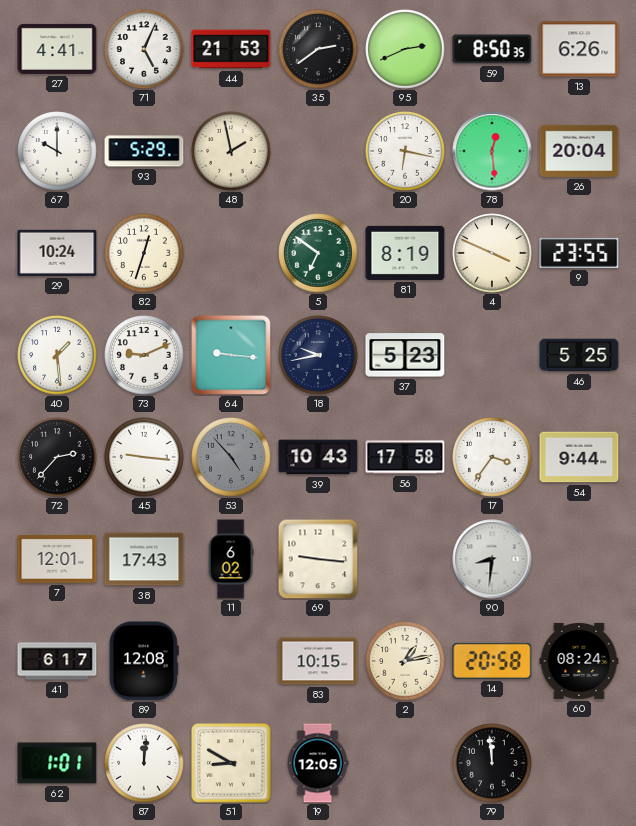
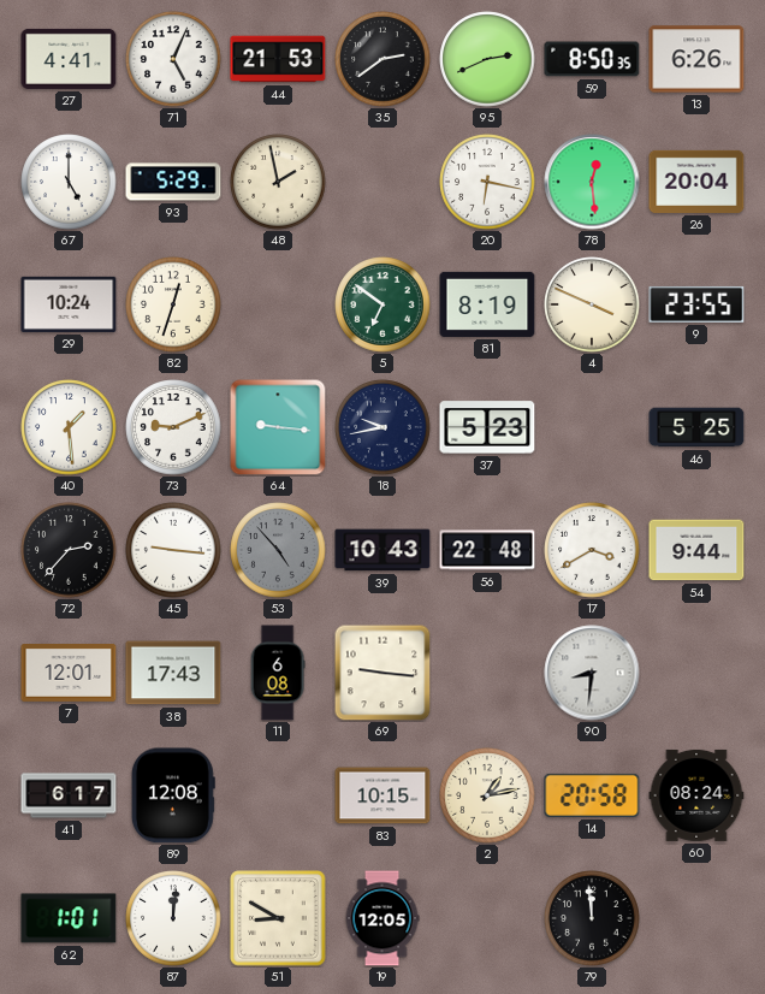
67: 10:00 -> 5:00
56: 17:58 -> 22:48
17: 3:36 -> 3:40
11: 6:02 -> 6:08
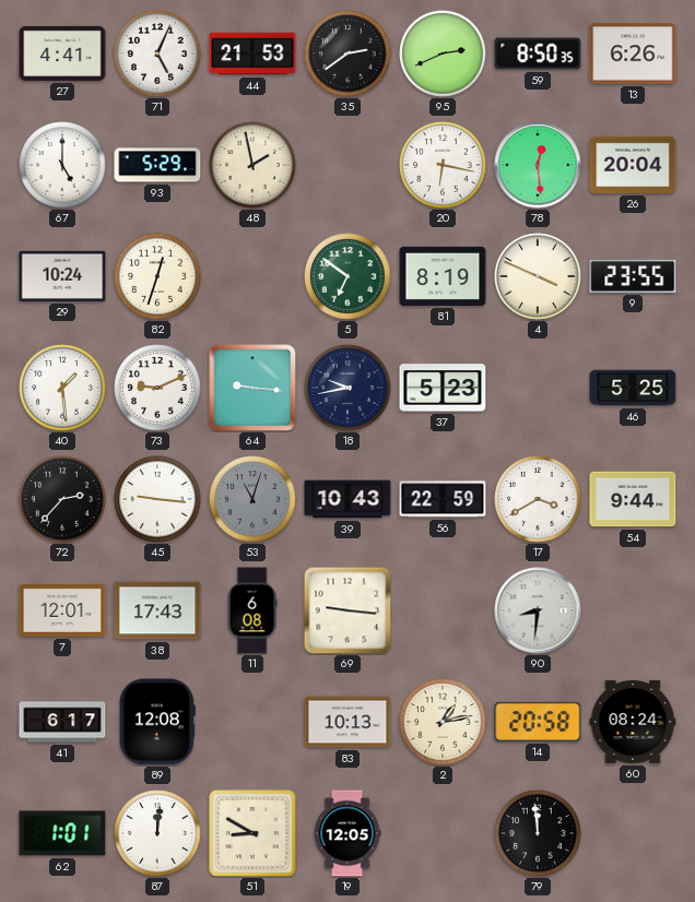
53: 4:53 -> 11:03
56: 22:48 -> 22:59
83: 10:15 -> 10:13
